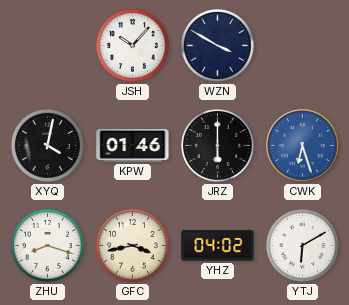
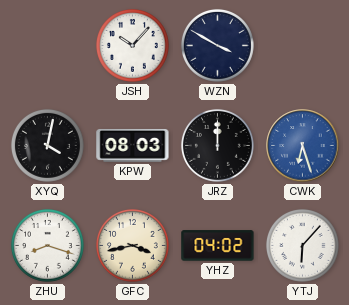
KPW: 01:46 -> 08:03
JRZ: 6:00 -> 12:00
YTJ: 6:10 -> 6:07
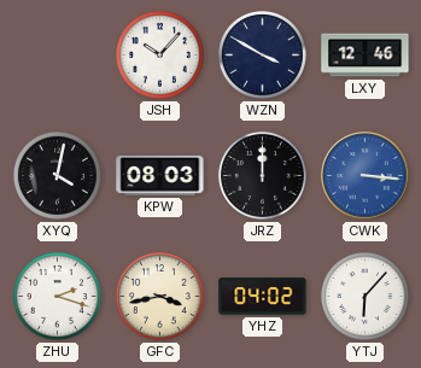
LXY: none -> 12:46
CWK: 6:27 -> 3:16
ZHU: 8:18 -> 2:18
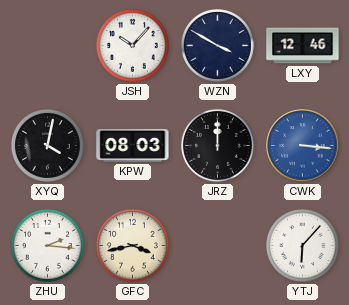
ZHU: 2:18 -> 2:16
YHZ: 04:02 -> none
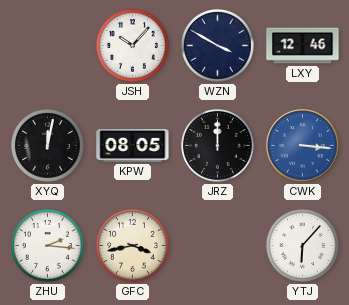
XYQ: 4:02 -> 12:02
KPW: 08:03 -> 08:05
